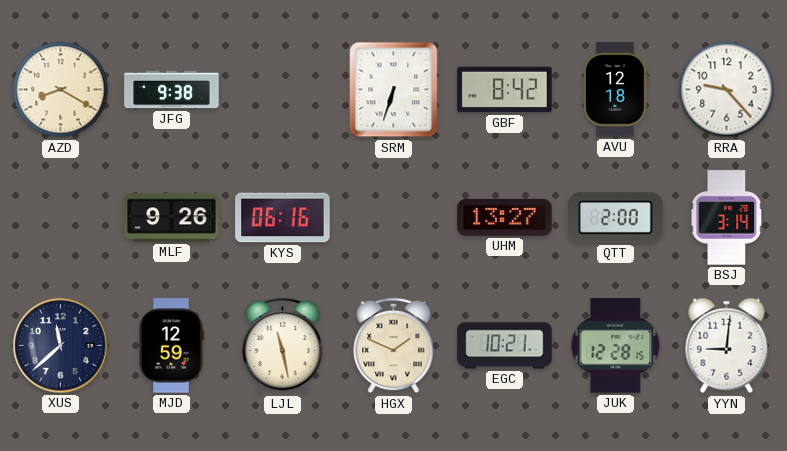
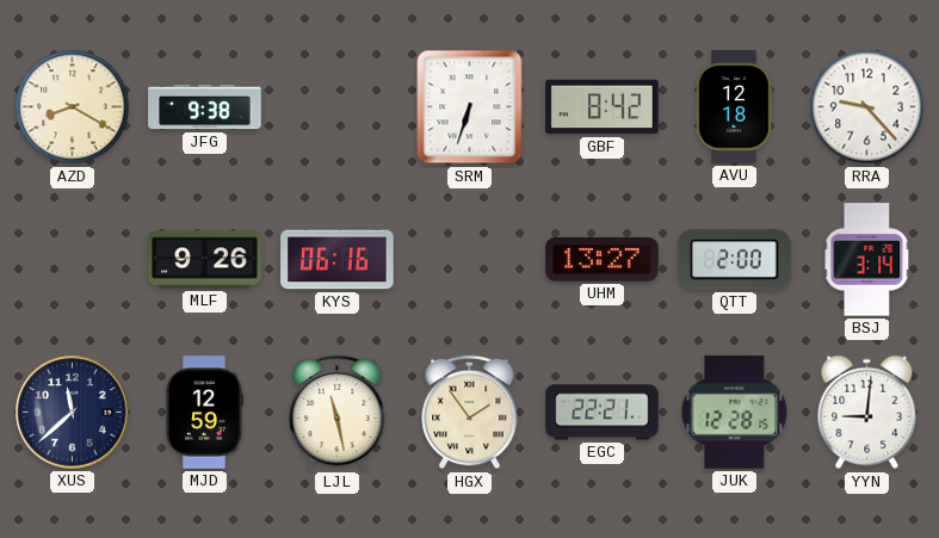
HGX: 1:49 -> 1:54
EGC: 10:21 -> 22:21
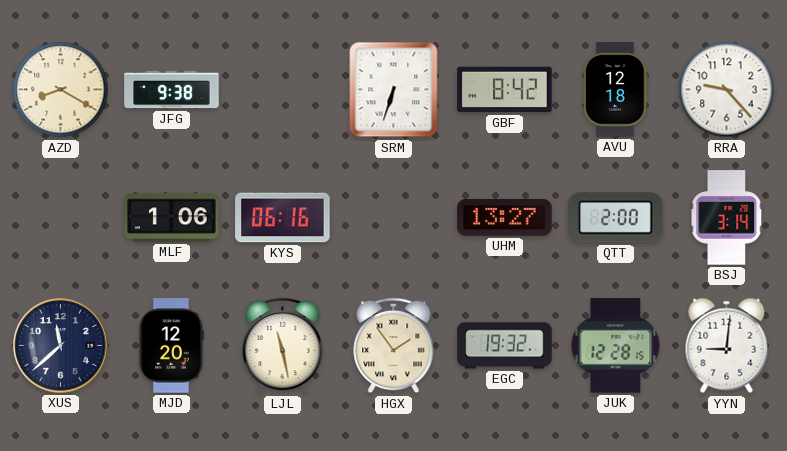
MLF: 9:26 -> 1:06
MJD: 12:59 -> 12:20
EGC: 22:21 -> 19:32
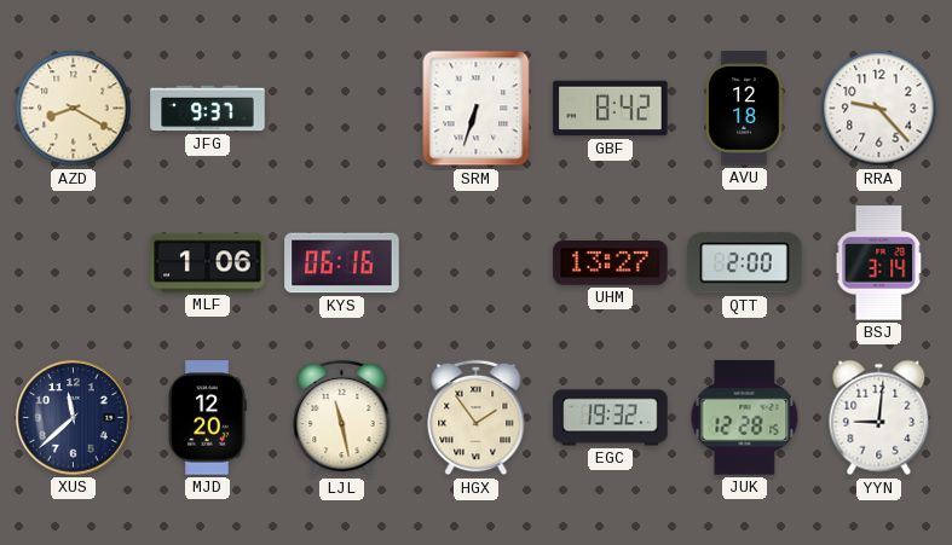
JFG: 9:38 -> 9:37
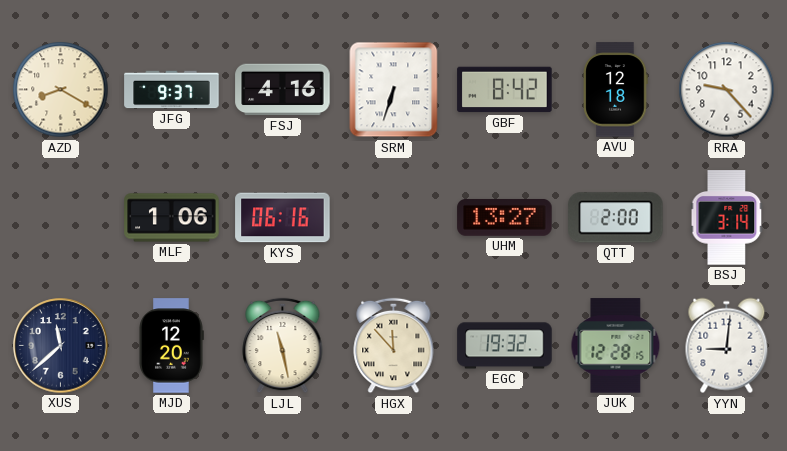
FSJ: none -> 4:16
HGX: 1:54 -> 11:53
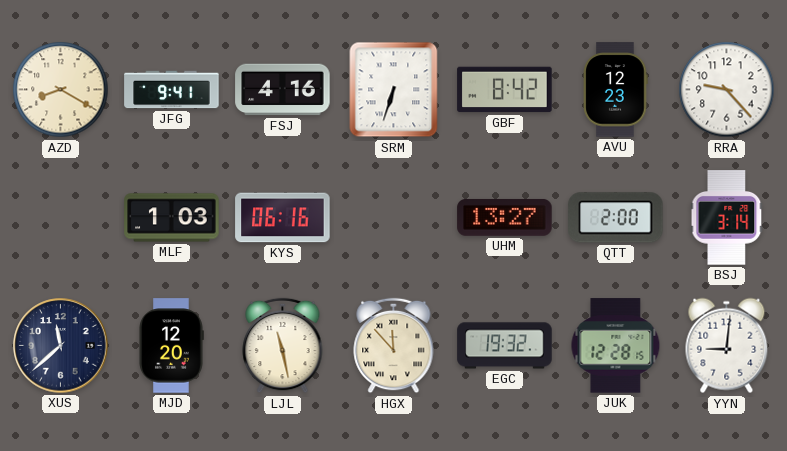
JFG: 9:37 -> 9:41
AVU: 12:18 -> 12:23
MLF: 1:06 -> 1:03
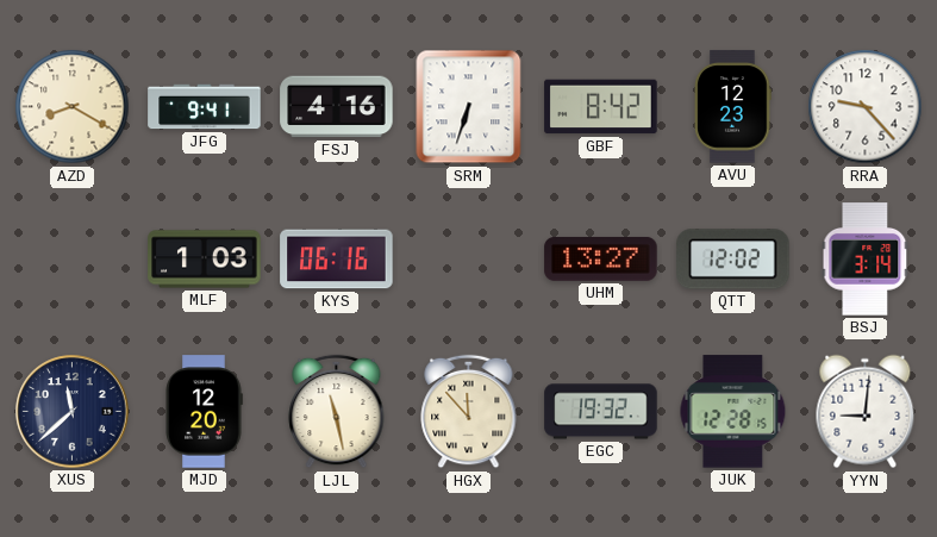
QTT: 2:00 -> 12:02
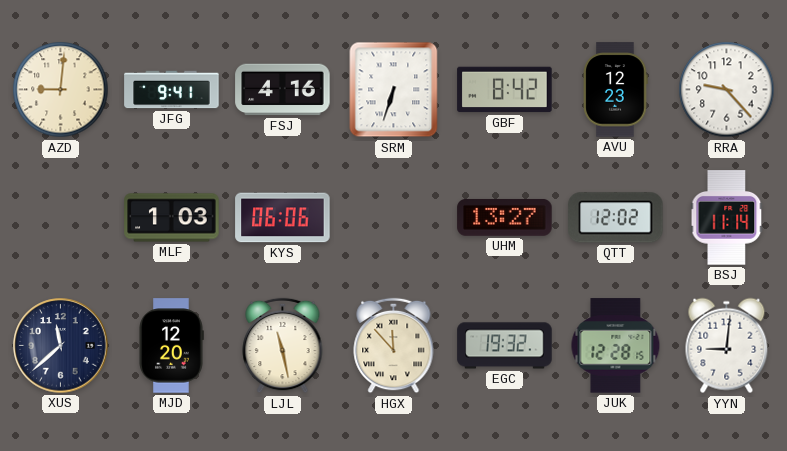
AZD: 8:20 -> 9:01
KYS: 06:16 -> 06:06
BSJ: 3:14 -> 11:14
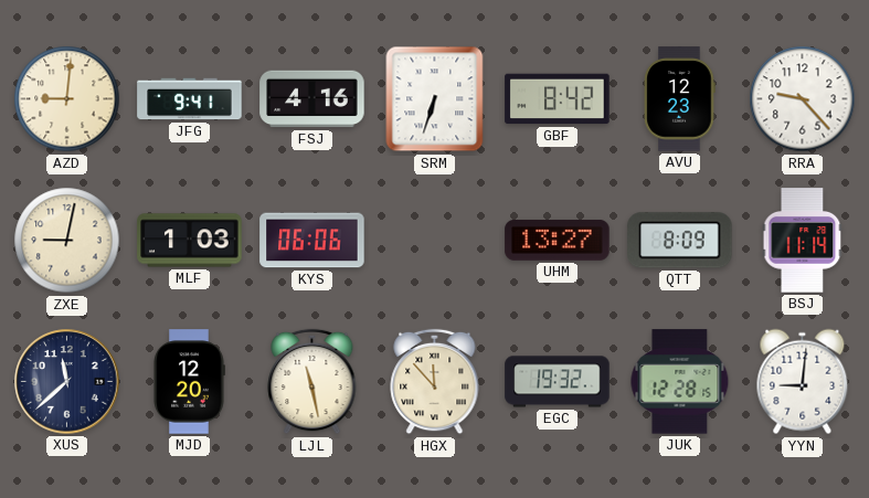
ZXE: none -> 9:02
QTT: 12:02 -> 8:09
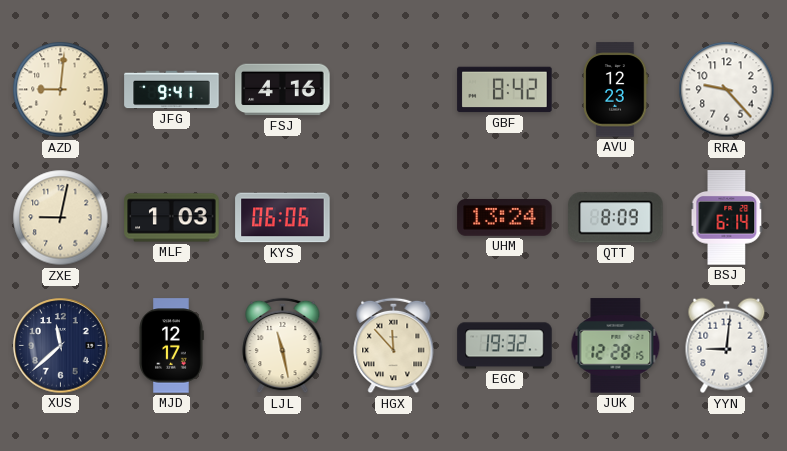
SRM: 6:33 -> none
UHM: 13:27 -> 13:24
BSJ: 11:14 -> 6:14
MJD: 12:20 -> 12:17
